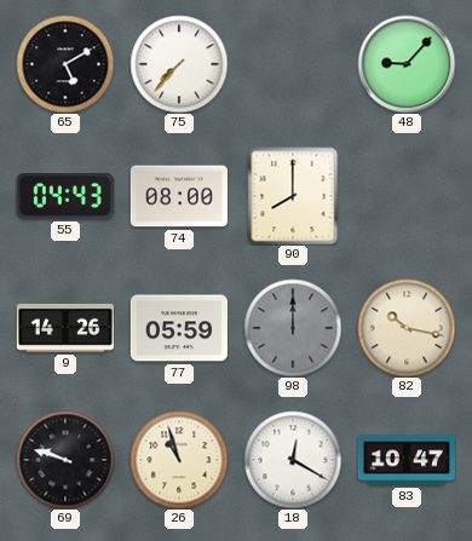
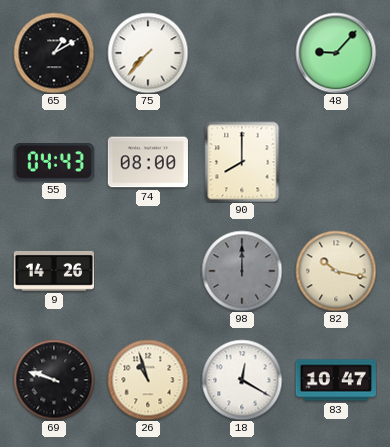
65: 5:10 -> 1:10
77: 05:59 -> none
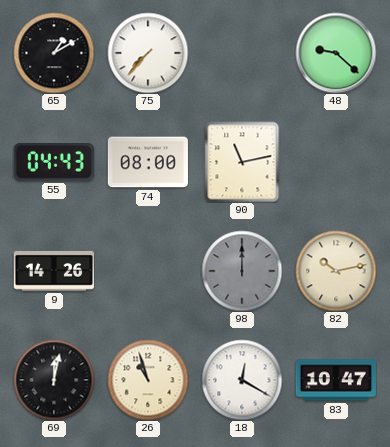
48: 9:07 -> 9:22
90: 8:00 -> 11:13
82: 10:17 -> 10:13
69: 9:48 -> 12:02
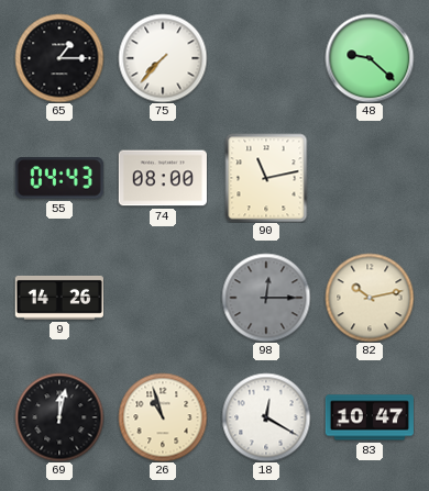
65: 1:10 -> 1:15
98: 12:00 -> 12:15
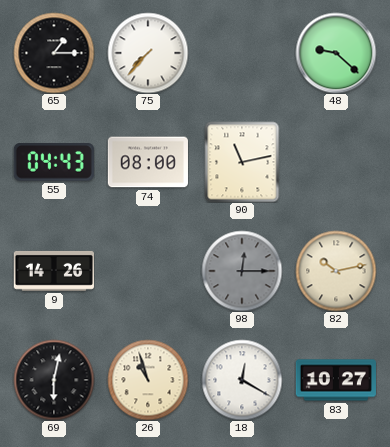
69: 12:02 -> 6:02
83: 10:47 -> 10:27
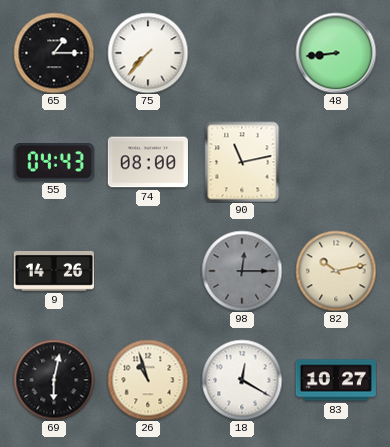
48: 9:22 -> 8:44
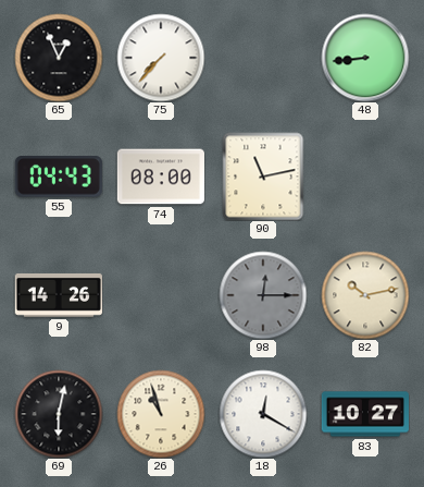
65: 1:15 -> 12:56
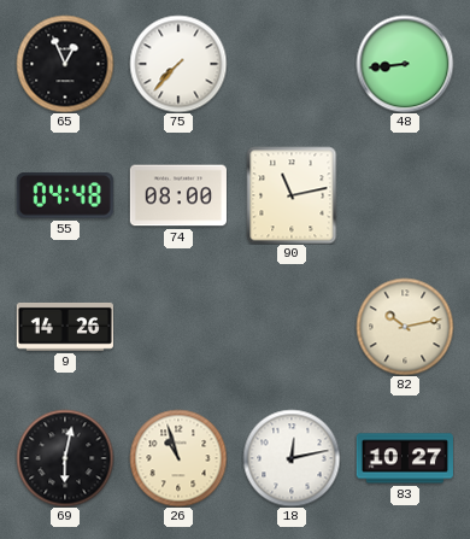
55: 04:43 -> 04:48
98: 12:15 -> none
18: 12:20 -> 12:13
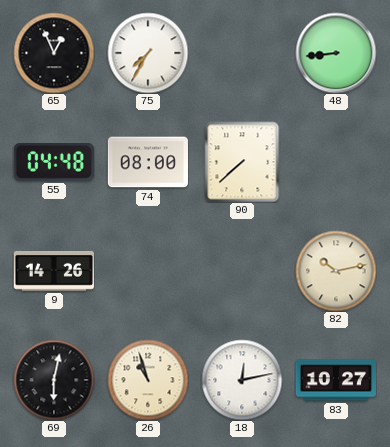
75: 7:37 -> 7:35
90: 11:13 -> 7:38
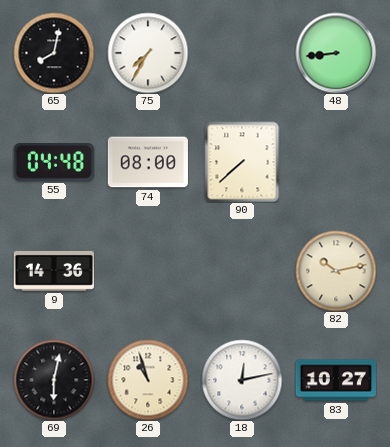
65: 12:56 -> 8:02
9: 14:26 -> 14:36
